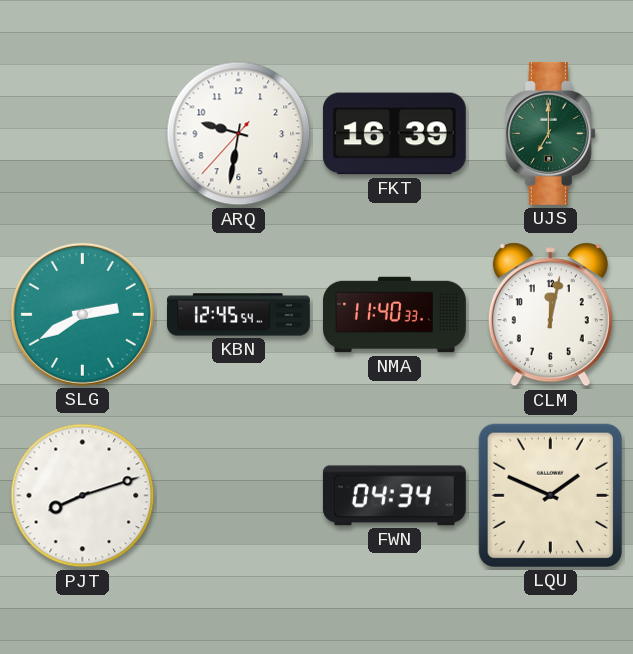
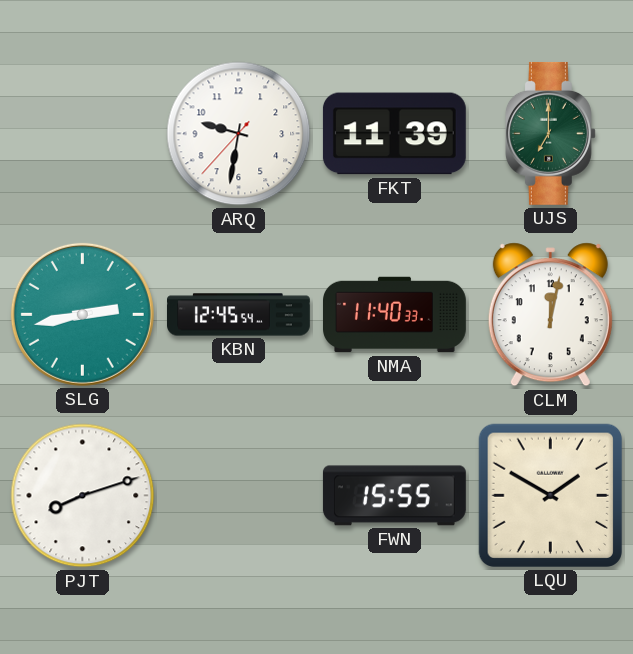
FKT: 16:39 -> 11:39
SLG: 2:40 -> 2:43
FWN: 04:34 -> 15:55
LQU: 1:49 -> 1:50
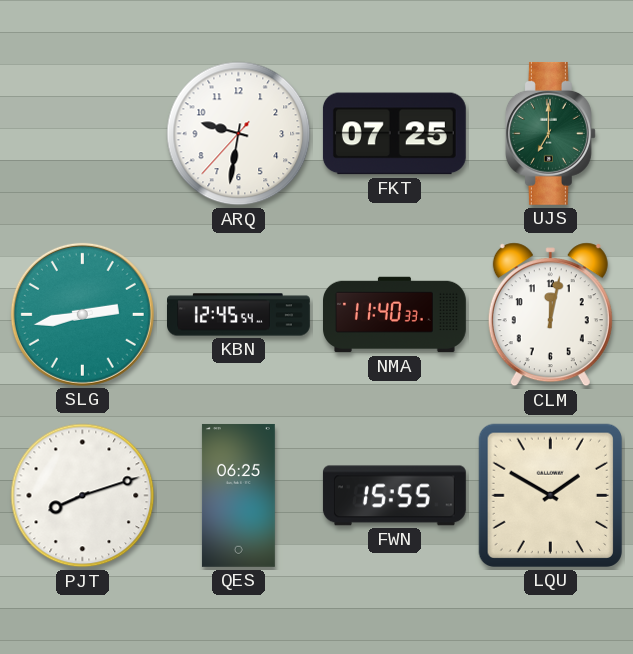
FKT: 11:39 -> 07:25
QES: none -> 06:25
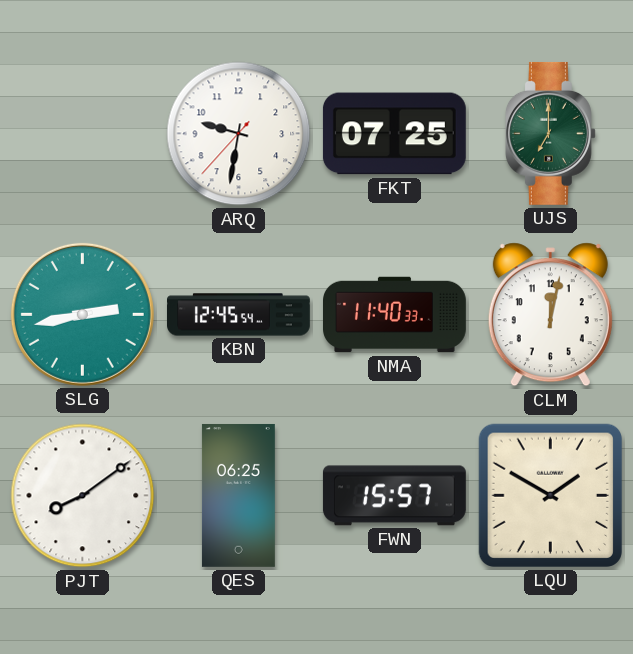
PJT: 8:12 -> 8:09
FWN: 15:55 -> 15:57
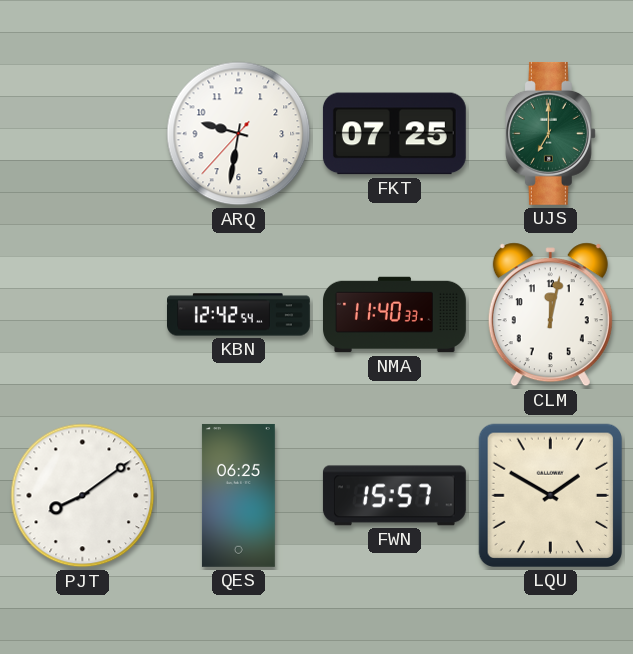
SLG: 2:43 -> none
KBN: 12:45 -> 12:42
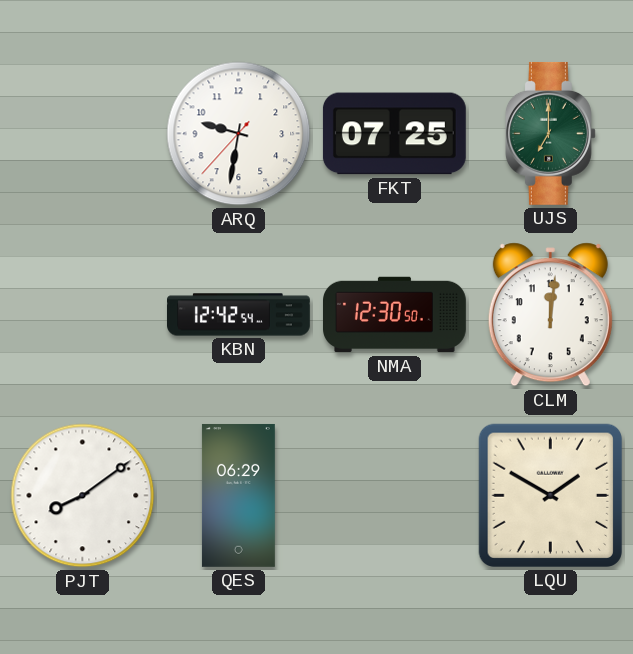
NMA: 11:40 -> 12:30
CLM: 12:02 -> 12:01
QES: 06:25 -> 06:29
FWN: 15:57 -> none
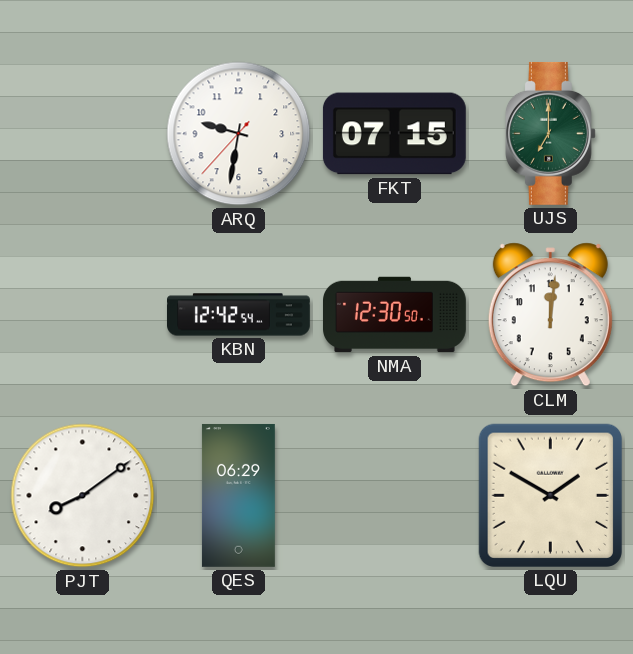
FKT: 07:25 -> 07:15
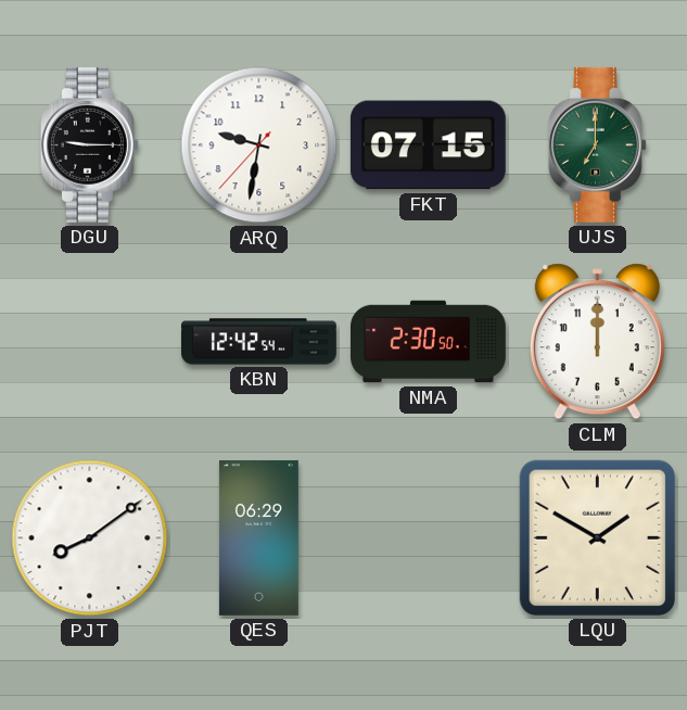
DGU: none -> 9:15
NMA: 12:30 -> 2:30
CLM: 12:01 -> 12:00
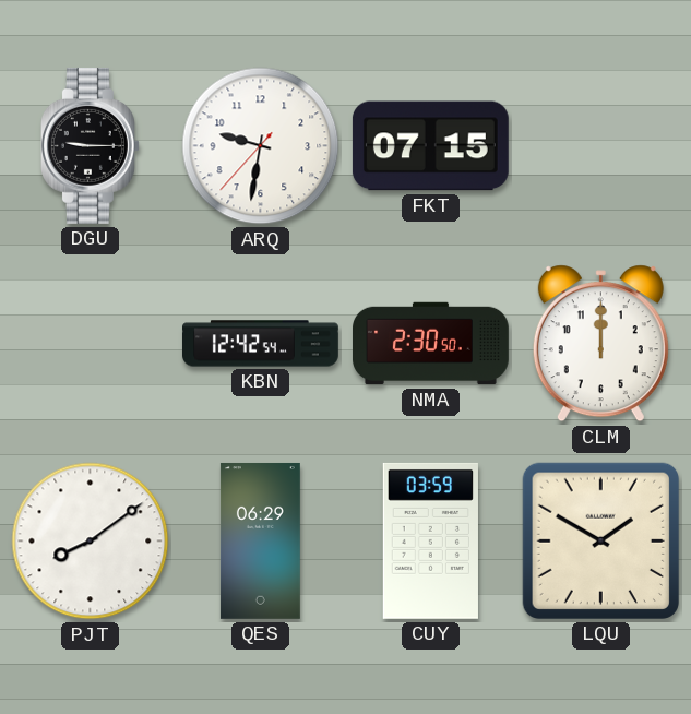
UJS: 7:00 -> none
CUY: none -> 03:59
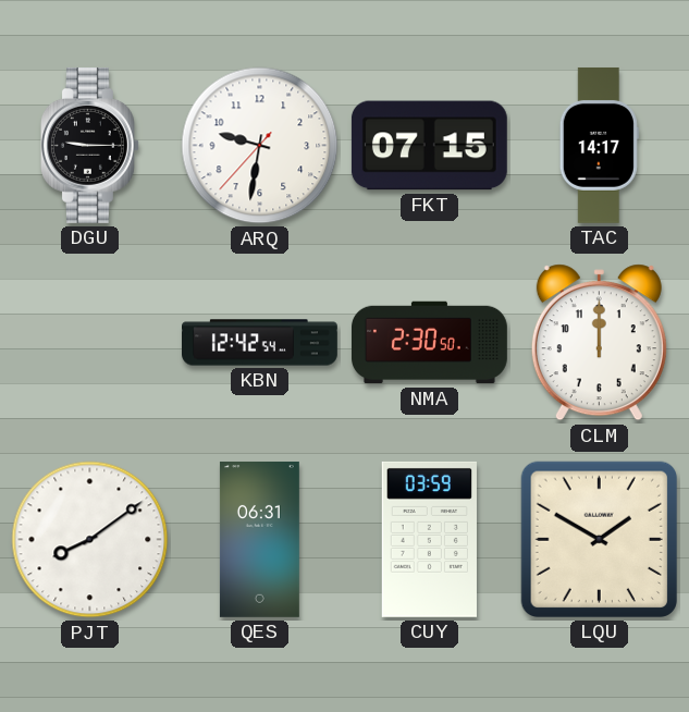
TAC: none -> 14:17
QES: 06:29 -> 06:31
